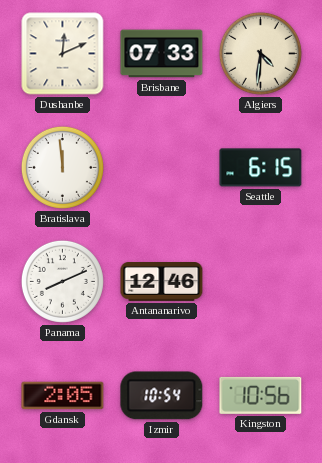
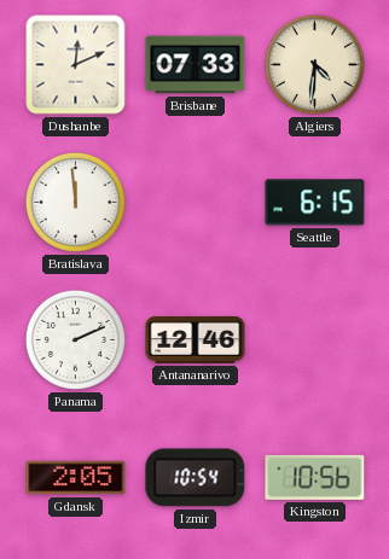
Panama: 8:11 -> 2:11
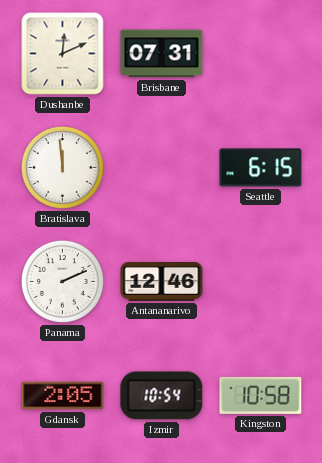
Brisbane: 07:33 -> 07:31
Algiers: 4:31 -> none
Kingston: 10:56 -> 10:58
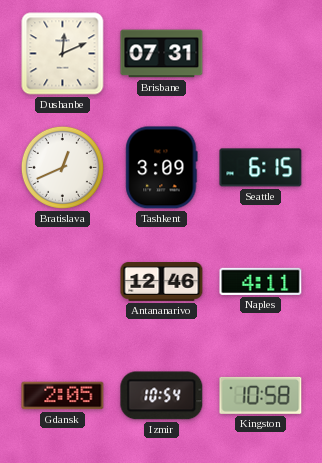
Bratislava: 11:59 -> 12:41
Tashkent: none -> 3:09
Panama: 2:11 -> none
Naples: none -> 4:11
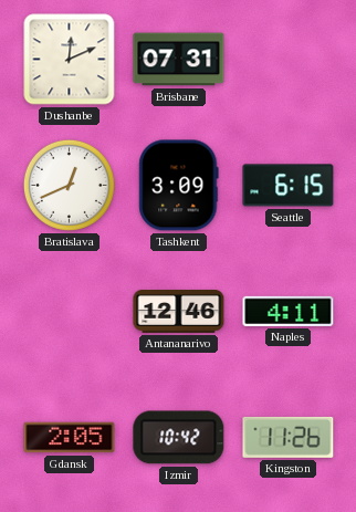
Izmir: 10:54 -> 10:42
Kingston: 10:58 -> 11:26
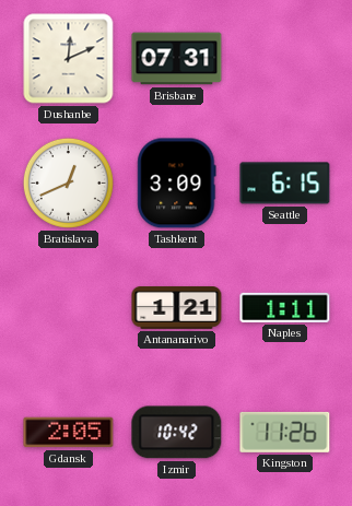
Antananarivo: 12:46 -> 1:21
Naples: 4:11 -> 1:11
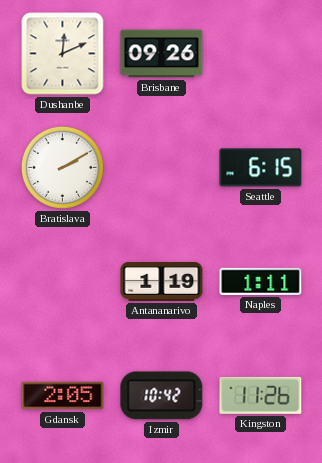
Brisbane: 07:31 -> 09:26
Bratislava: 12:41 -> 2:10
Tashkent: 3:09 -> none
Antananarivo: 1:21 -> 1:19
